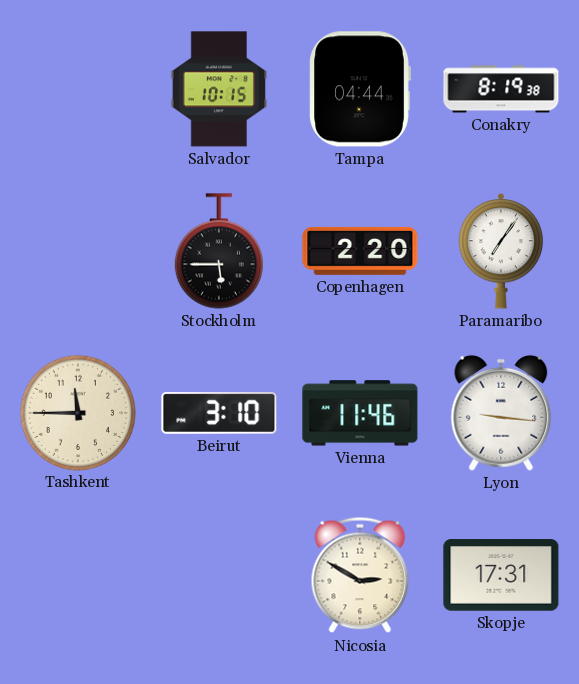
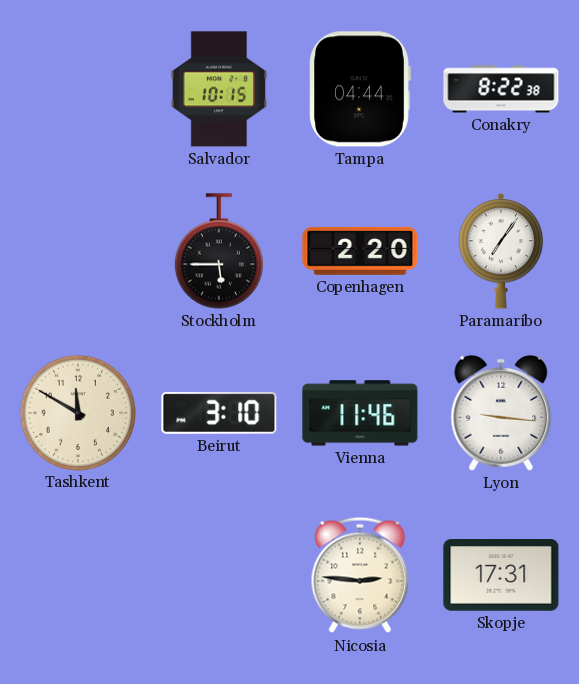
Conakry: 8:19 -> 8:22
Tashkent: 11:45 -> 11:50
Nicosia: 2:50 -> 2:46
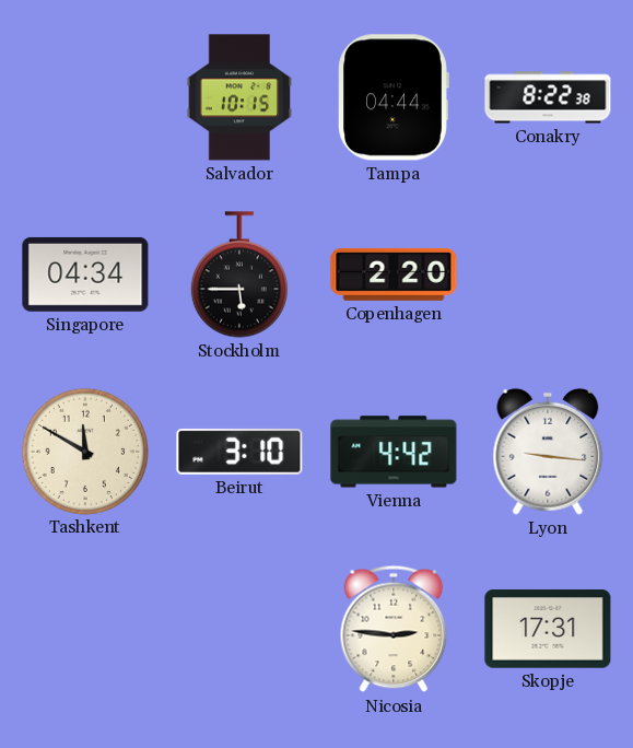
Singapore: none -> 04:34
Paramaribo: 7:06 -> none
Vienna: 11:46 -> 4:42
